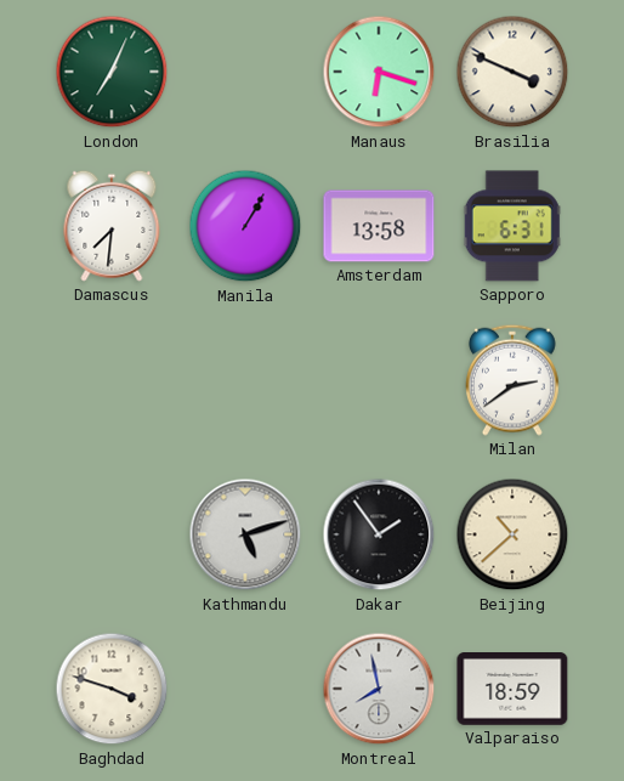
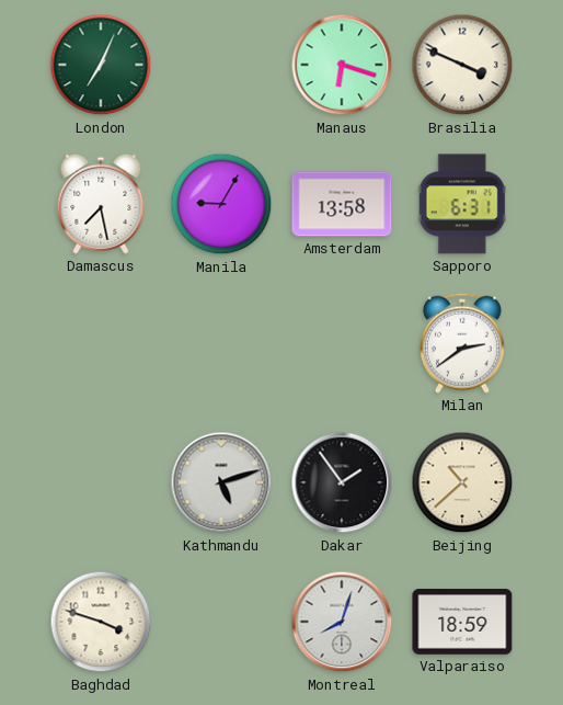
Damascus: 7:31 -> 7:28
Manila: 1:05 -> 9:05
Montreal: 7:58 -> 8:03
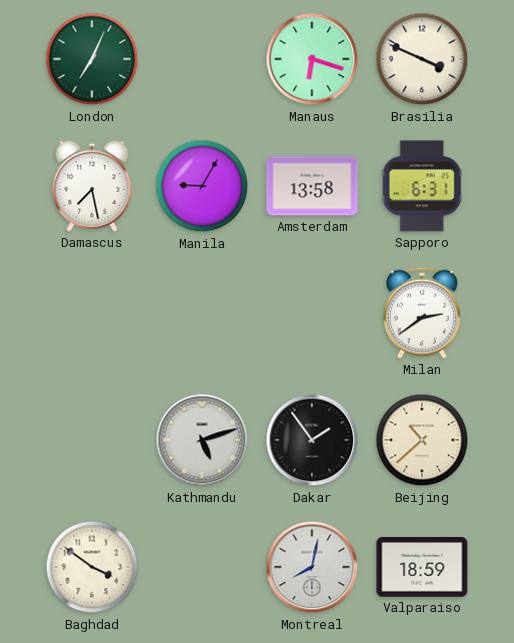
Baghdad: 3:48 -> 3:51
Montreal: 8:03 -> 8:02
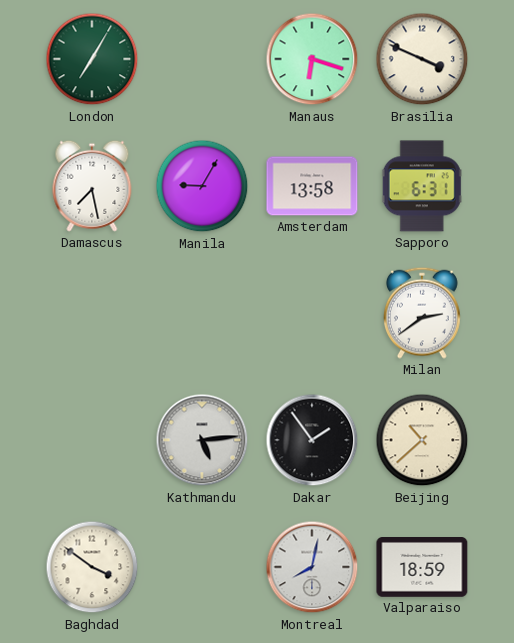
London: 7:04 -> 7:05
Kathmandu: 5:12 -> 5:14
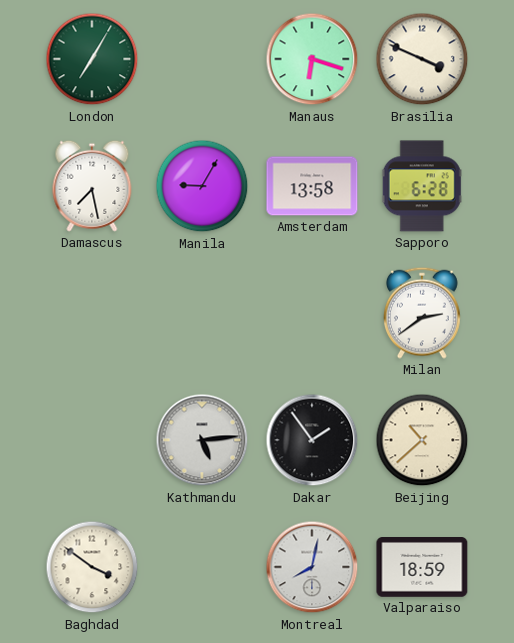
Sapporo: 6:31 -> 6:28
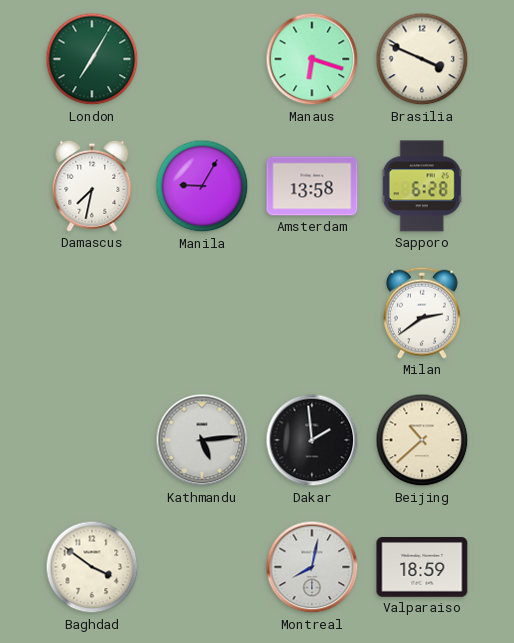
Damascus: 7:28 -> 7:32
Dakar: 1:54 -> 1:59
